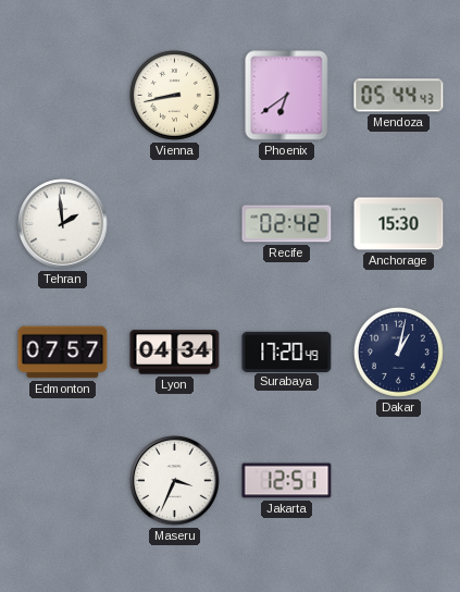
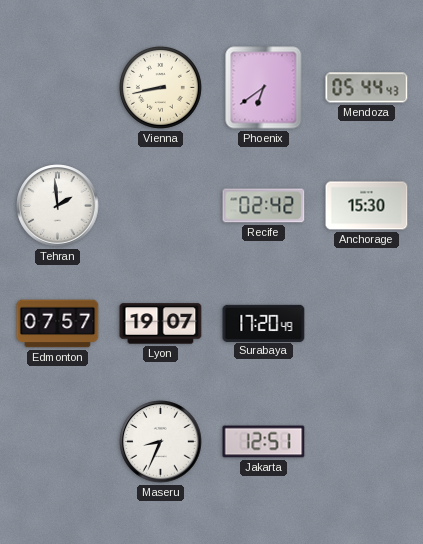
Lyon: 04:34 -> 19:07
Dakar: 1:02 -> none
Maseru: 3:34 -> 8:34
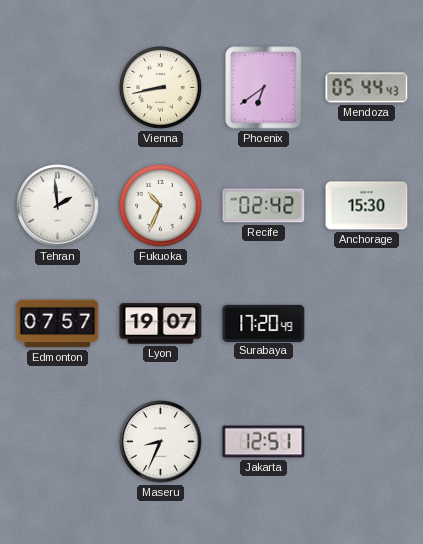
Fukuoka: none -> 10:34
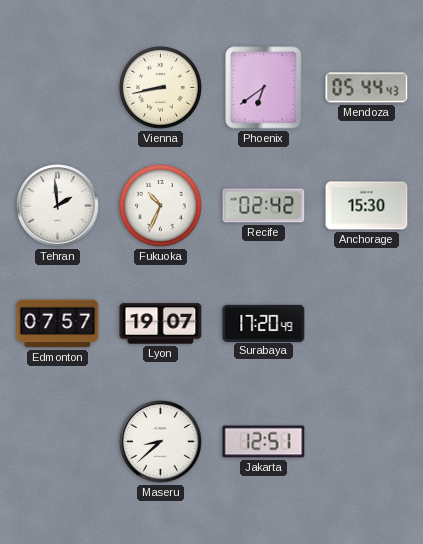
Maseru: 8:34 -> 8:38
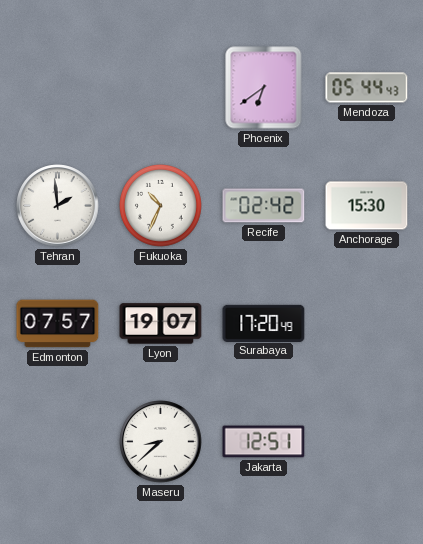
Vienna: 8:43 -> none
